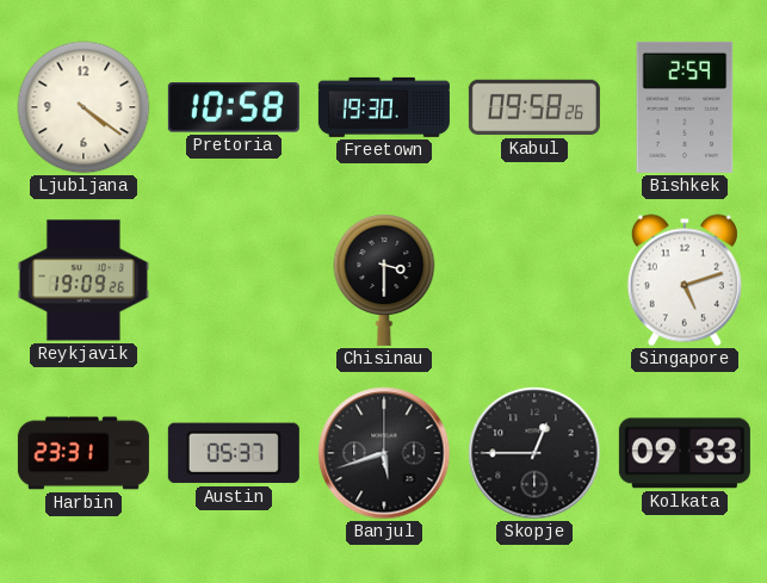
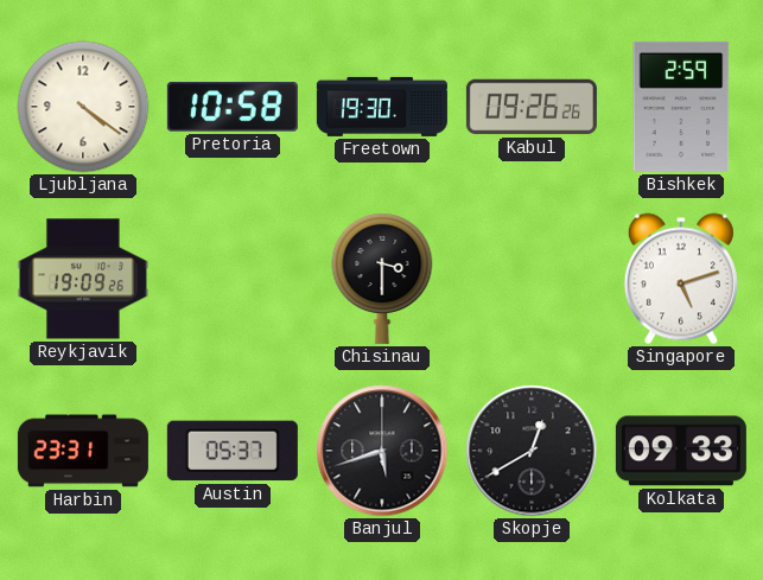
Kabul: 09:58 -> 09:26
Skopje: 12:45 -> 12:40
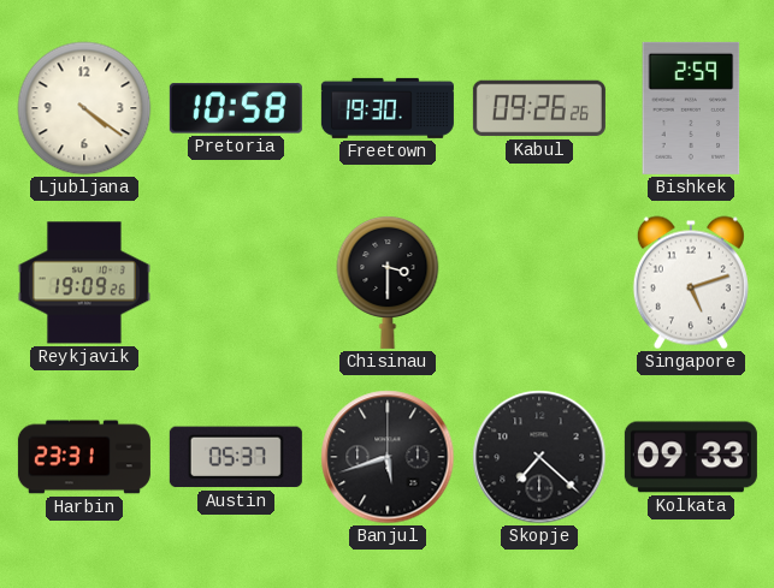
Skopje: 12:40 -> 7:22
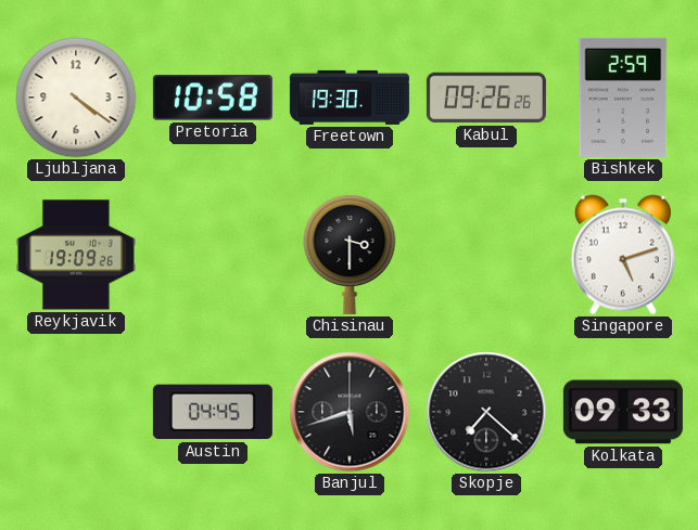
Harbin: 23:31 -> none
Austin: 05:37 -> 04:45
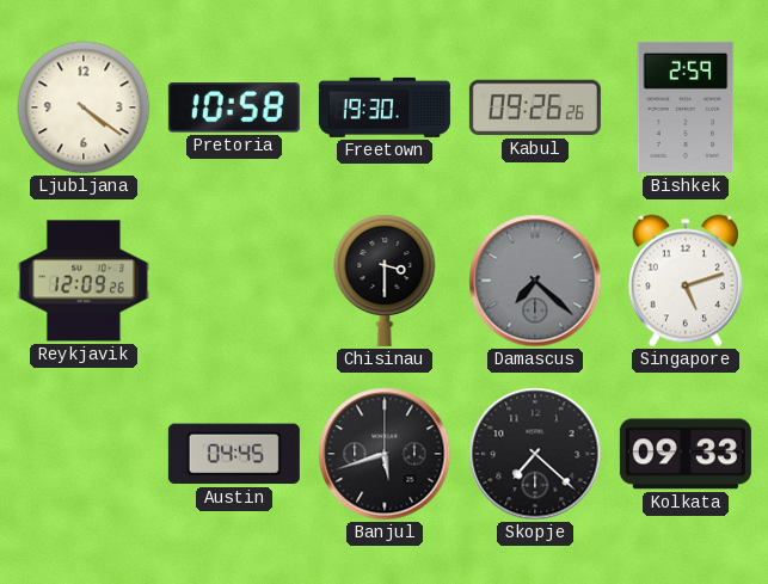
Reykjavik: 19:09 -> 12:09
Damascus: none -> 7:22
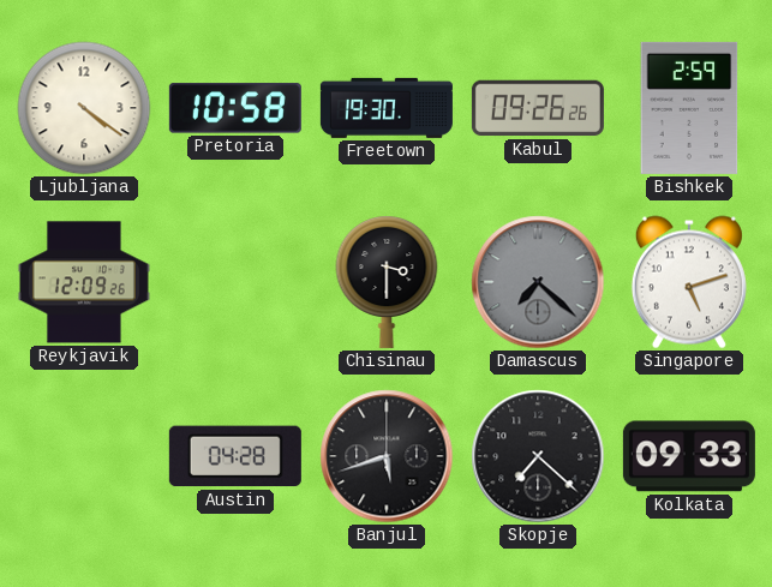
Austin: 04:45 -> 04:28
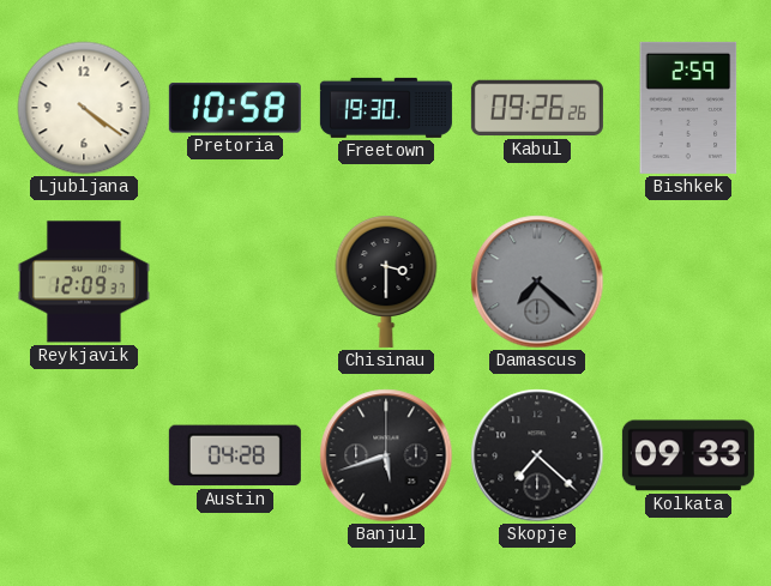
Reykjavik: 12:09:26 -> 12:09:37
Singapore: 5:12 -> none
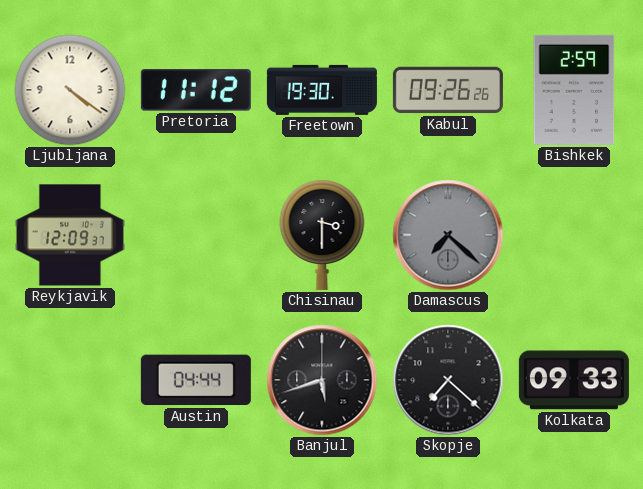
Pretoria: 10:58 -> 11:12
Austin: 04:28 -> 04:44
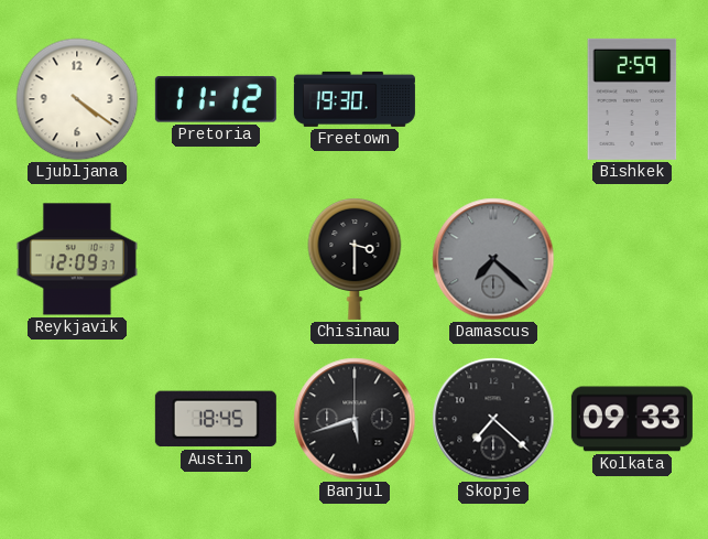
Kabul: 09:26 -> none
Austin: 04:44 -> 18:45
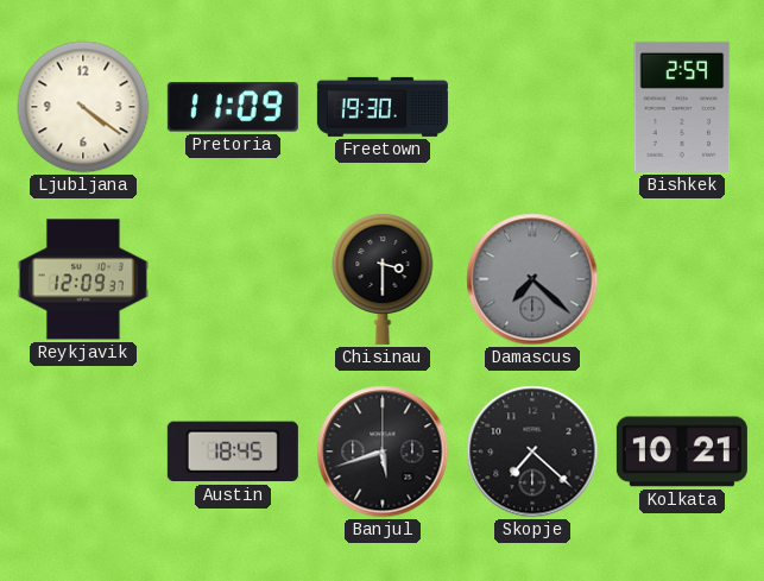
Pretoria: 11:12 -> 11:09
Kolkata: 09:33 -> 10:21
